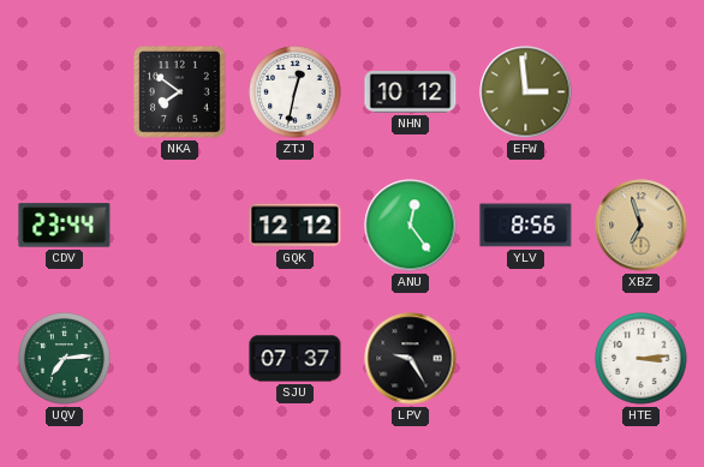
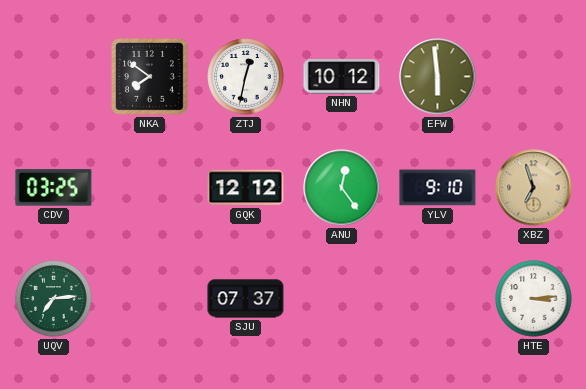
EFW: 2:59 -> 5:59
CDV: 23:44 -> 03:25
YLV: 8:56 -> 9:10
LPV: 9:25 -> none
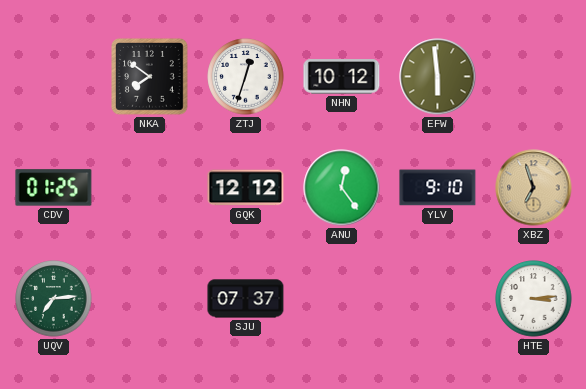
ZTJ: 12:32 -> 12:33
CDV: 03:25 -> 01:25
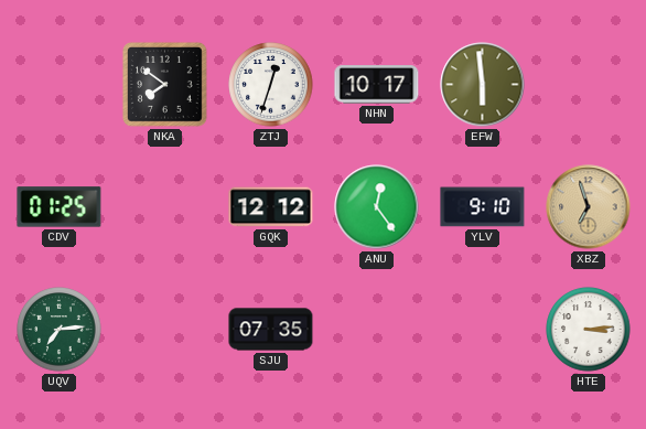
NHN: 10:12 -> 10:17
SJU: 07:37 -> 07:35
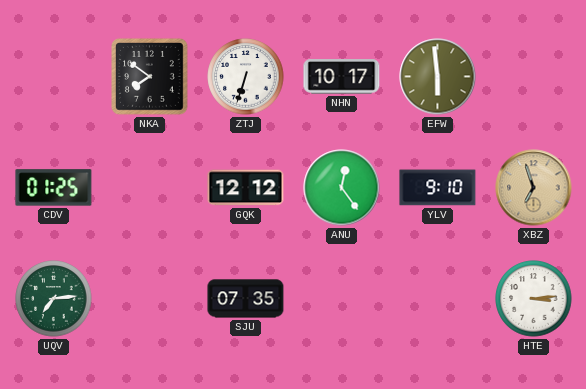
ZTJ: 12:33 -> 6:33
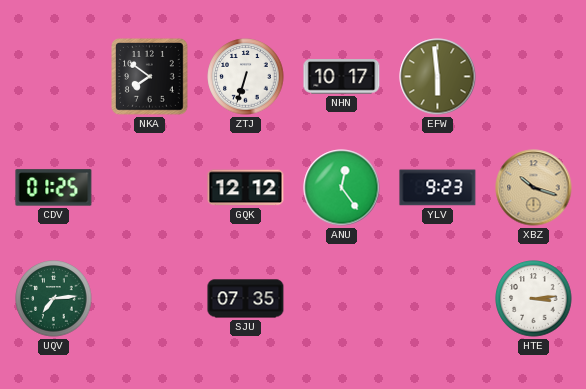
YLV: 9:10 -> 9:23
XBZ: 6:57 -> 10:18
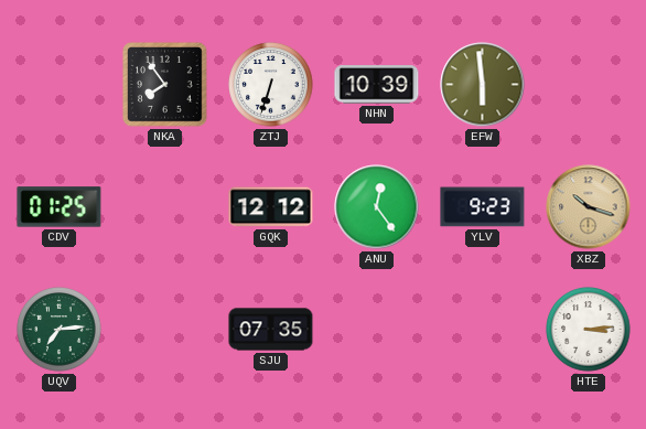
NKA: 7:51 -> 7:54
NHN: 10:17 -> 10:39
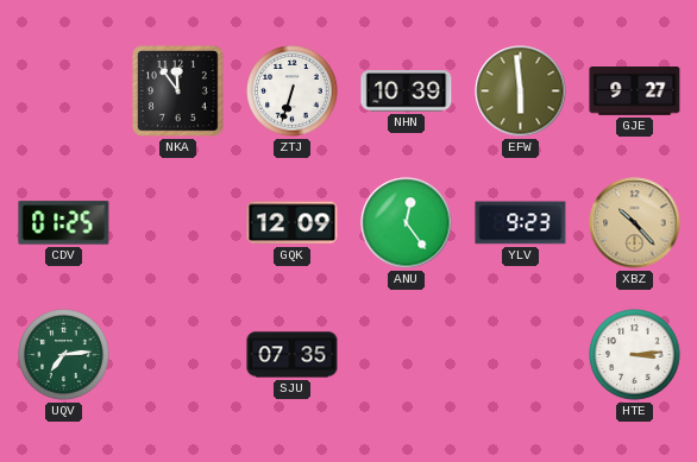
NKA: 7:54 -> 11:54
GJE: none -> 9:27
GQK: 12:12 -> 12:09
XBZ: 10:18 -> 10:23
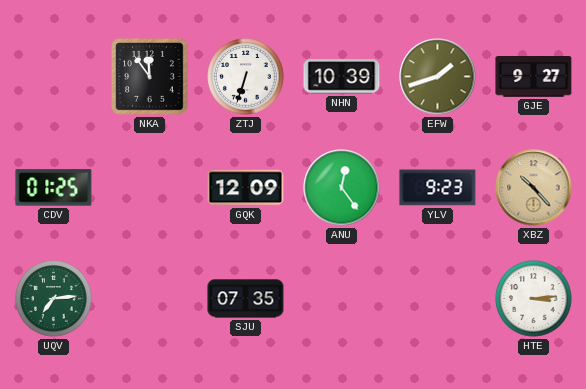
EFW: 5:59 -> 1:42
